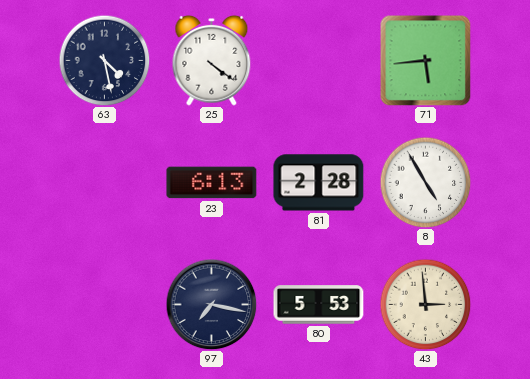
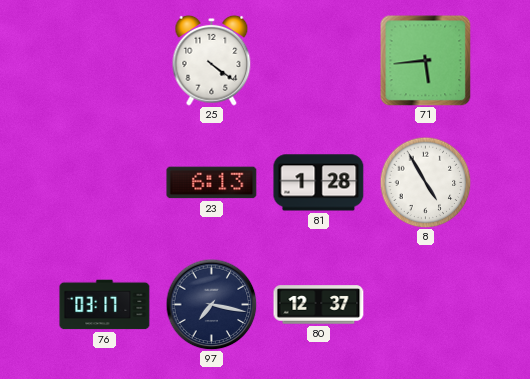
63: 4:28 -> none
81: 2:28 -> 1:28
76: none -> 03:17
80: 5:53 -> 12:37
43: 2:59 -> none
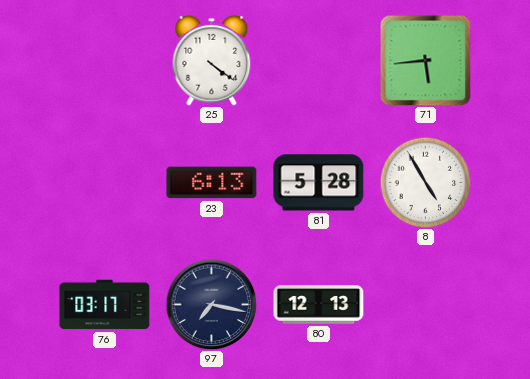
81: 1:28 -> 5:28
80: 12:37 -> 12:13
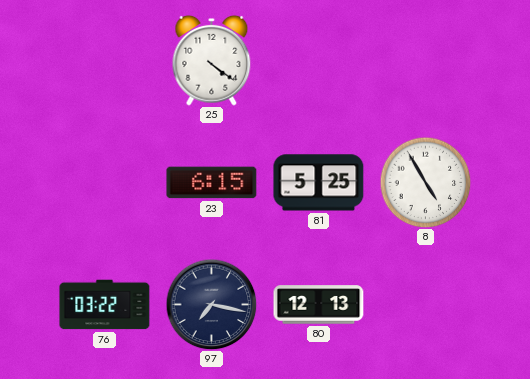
71: 5:44 -> none
23: 6:13 -> 6:15
81: 5:28 -> 5:25
76: 03:17 -> 03:22
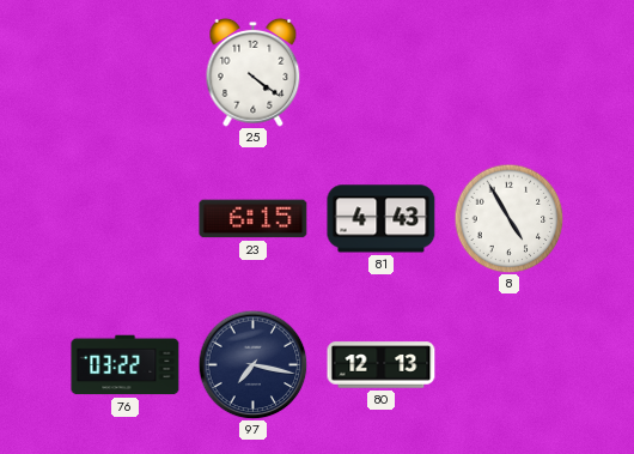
81: 5:25 -> 4:43
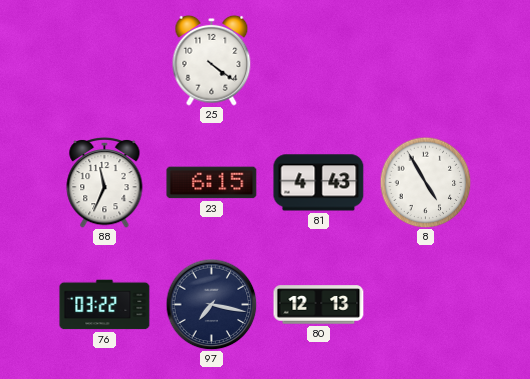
88: none -> 11:34
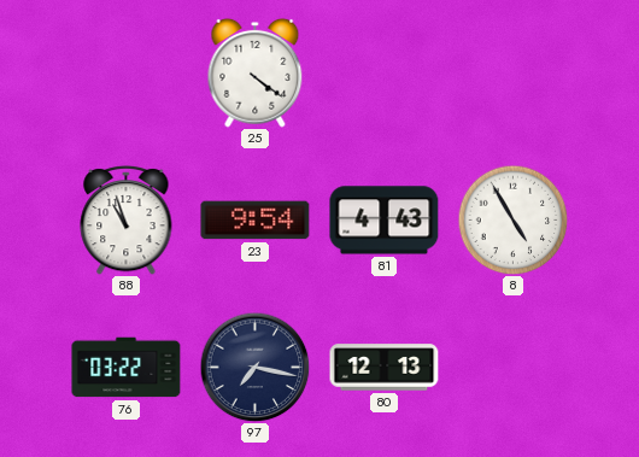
88: 11:34 -> 10:57
23: 6:15 -> 9:54
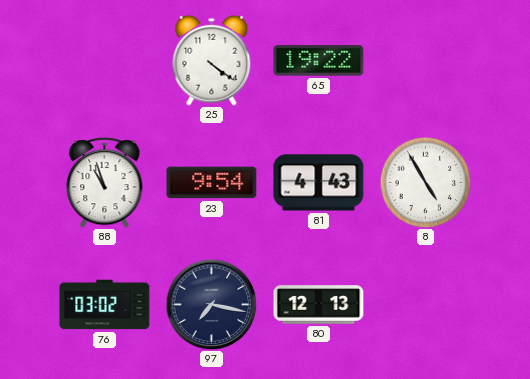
65: none -> 19:22
76: 03:22 -> 03:02
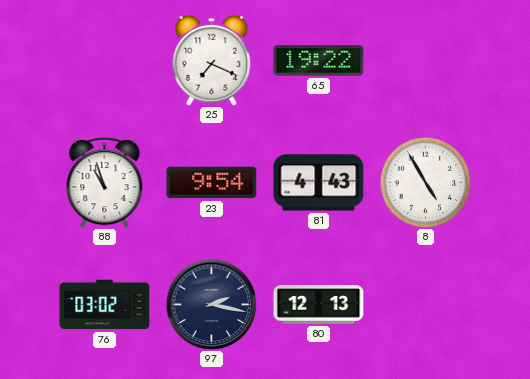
25: 4:21 -> 7:19
97: 7:17 -> 2:17
